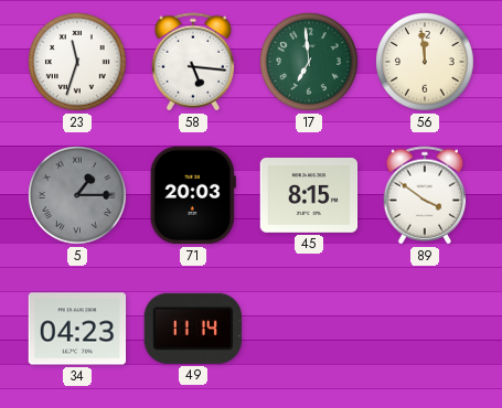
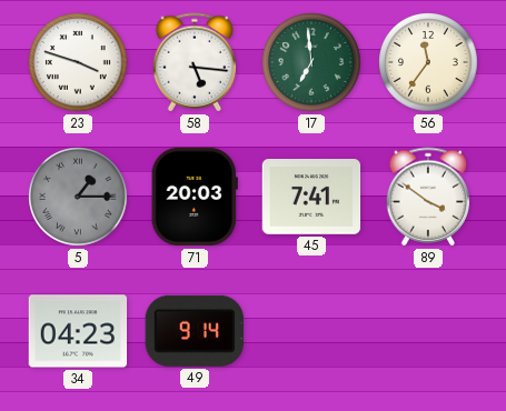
23: 11:33 -> 3:48
56: 11:59 -> 11:36
45: 8:15 -> 7:41
49: 11:14 -> 9:14
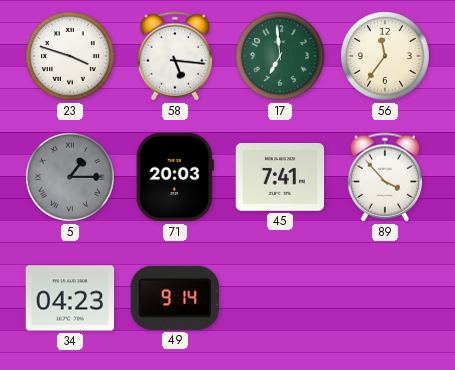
89: 3:51 -> 3:53
